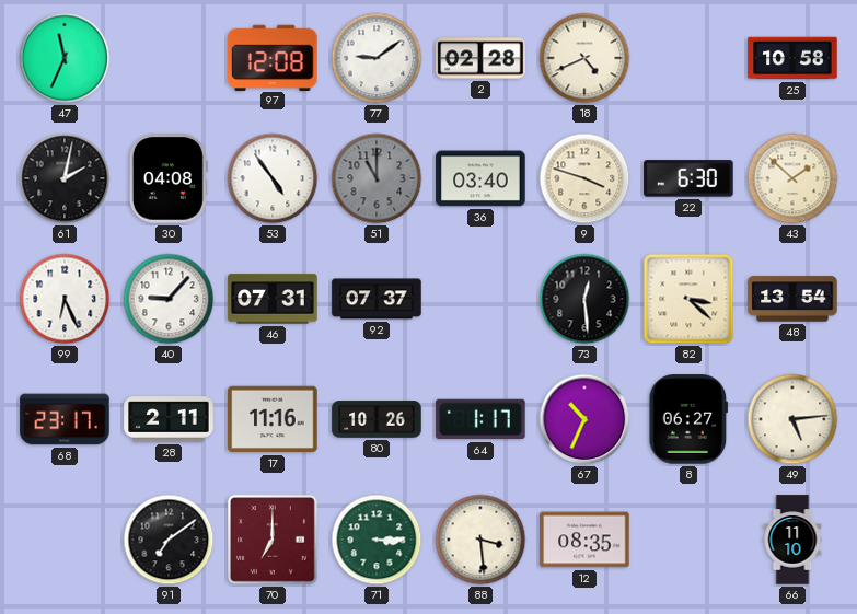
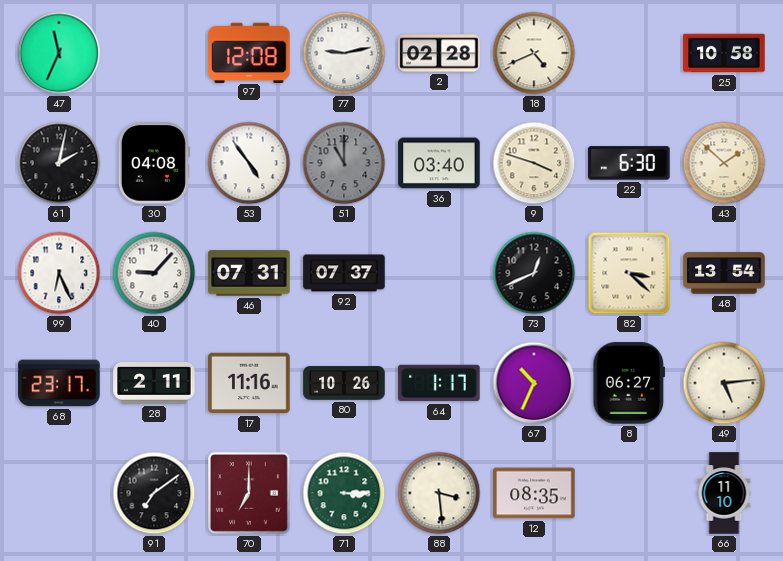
77: 9:09 -> 9:13
73: 12:29 -> 12:41
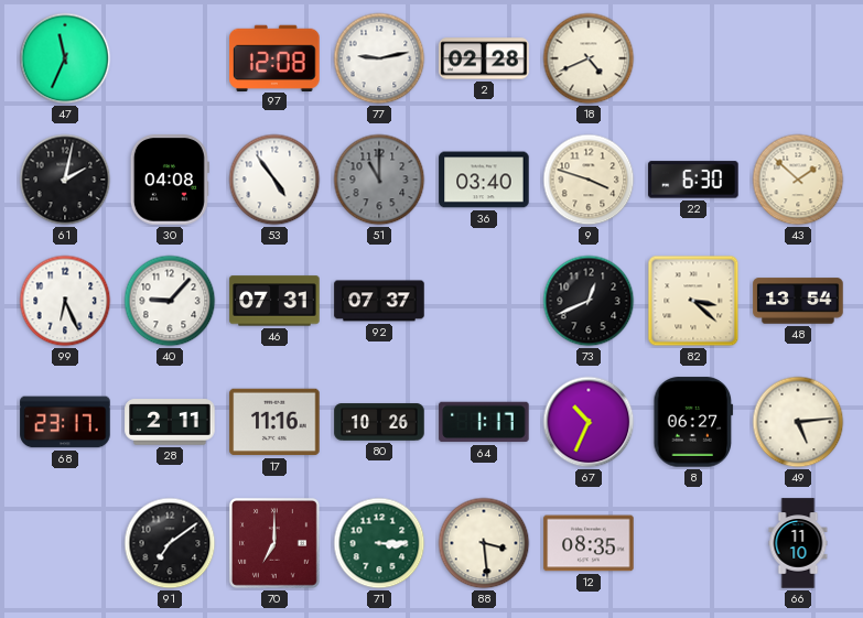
25: 10:58 -> none
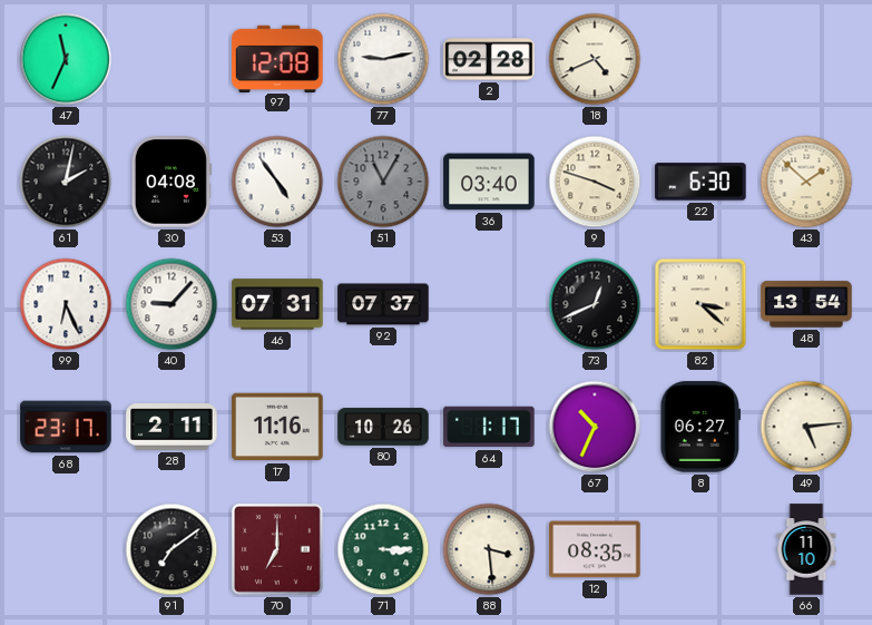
51: 11:00 -> 11:05
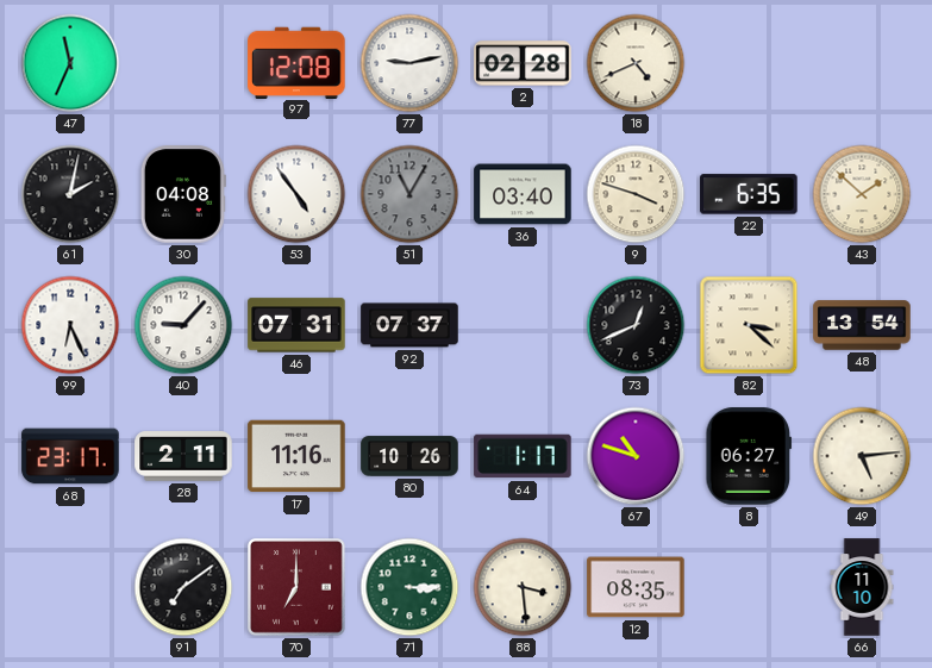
22: 6:30 -> 6:35
67: 10:34 -> 10:48
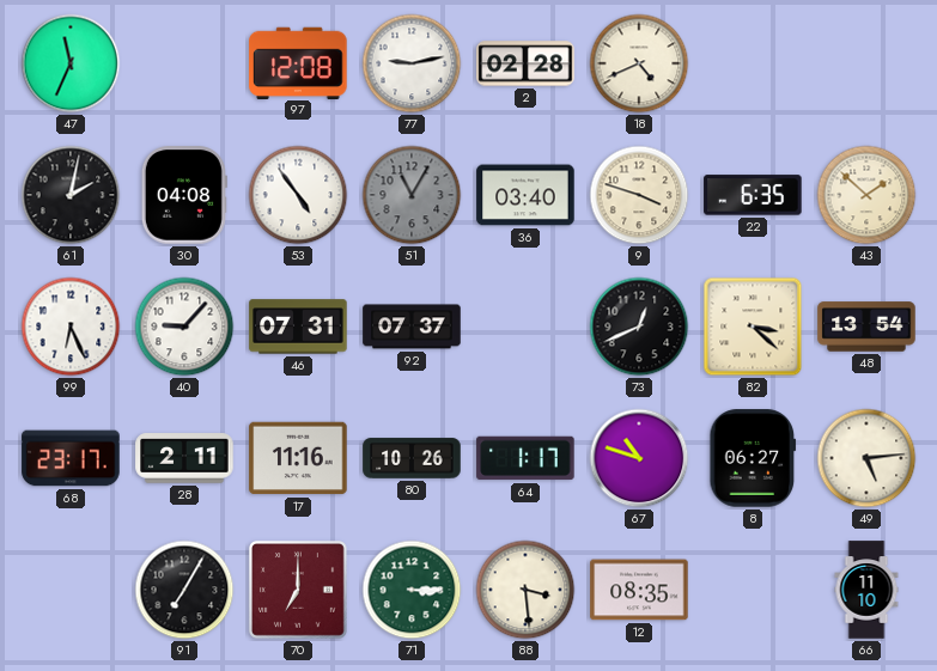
91: 7:09 -> 7:05
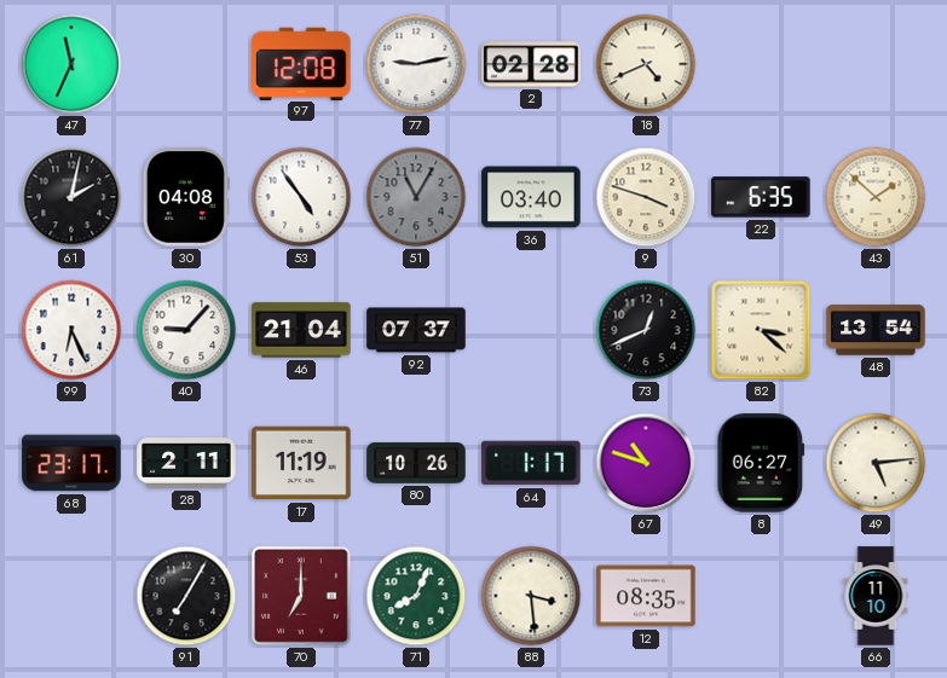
46: 07:31 -> 21:04
17: 11:16 -> 11:19
71: 3:15 -> 8:04
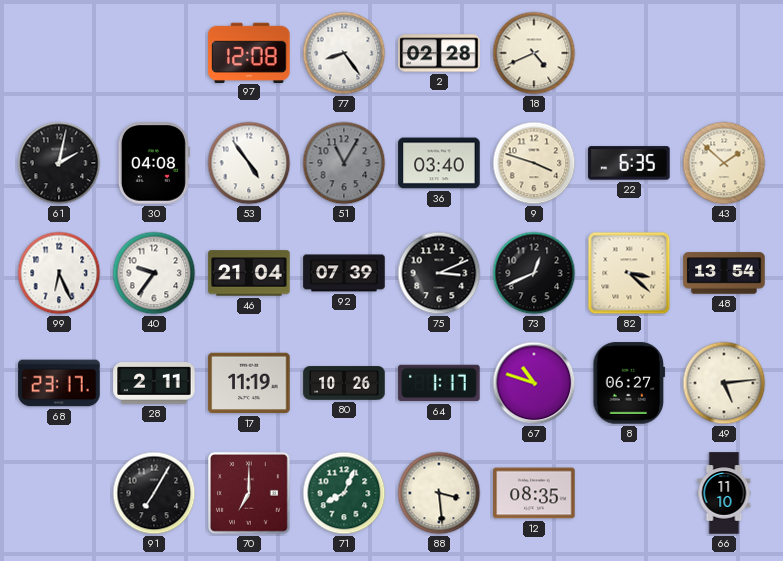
47: 11:34 -> none
77: 9:13 -> 8:24
40: 9:07 -> 9:36
92: 07:37 -> 07:39
75: none -> 3:11
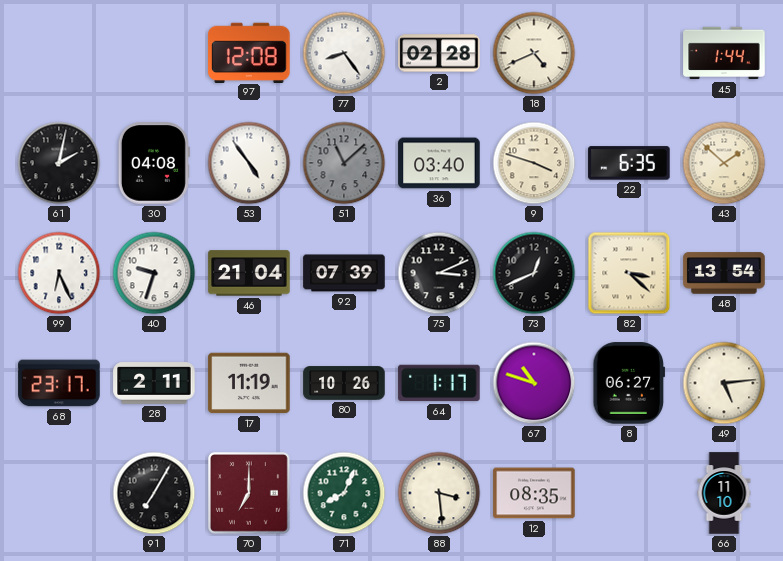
45: none -> 1:44
51: 11:05 -> 11:08
40: 9:36 -> 9:33
